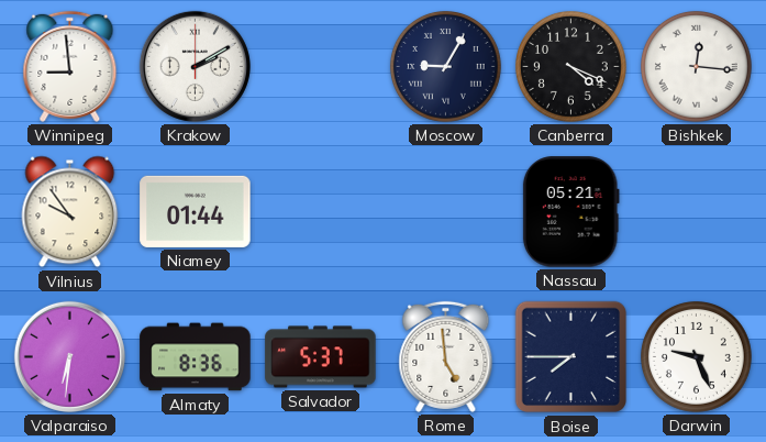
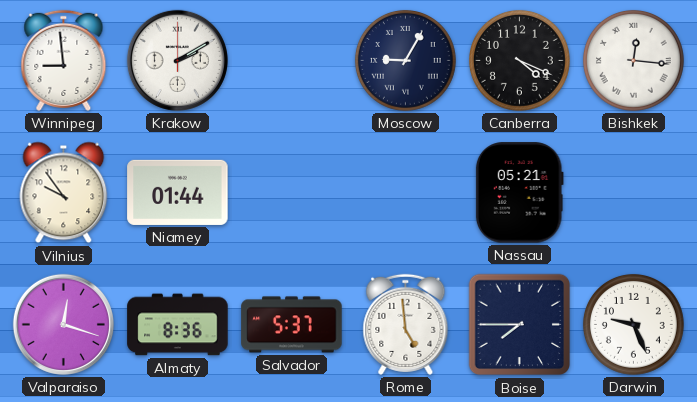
Valparaiso: 6:31 -> 12:18
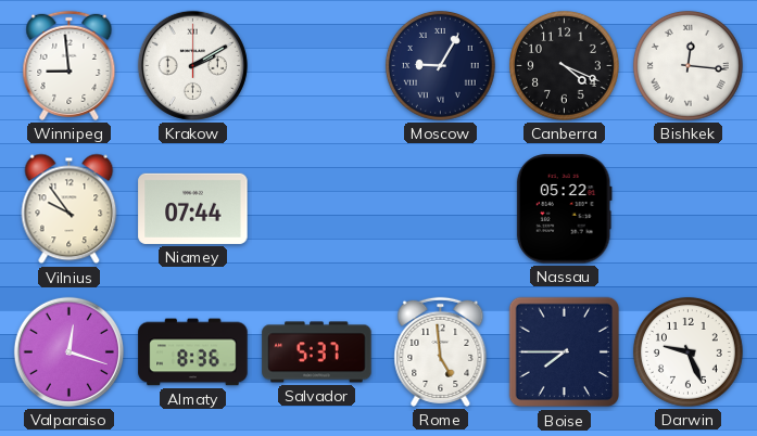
Niamey: 01:44 -> 07:44
Nassau: 05:21 -> 05:22
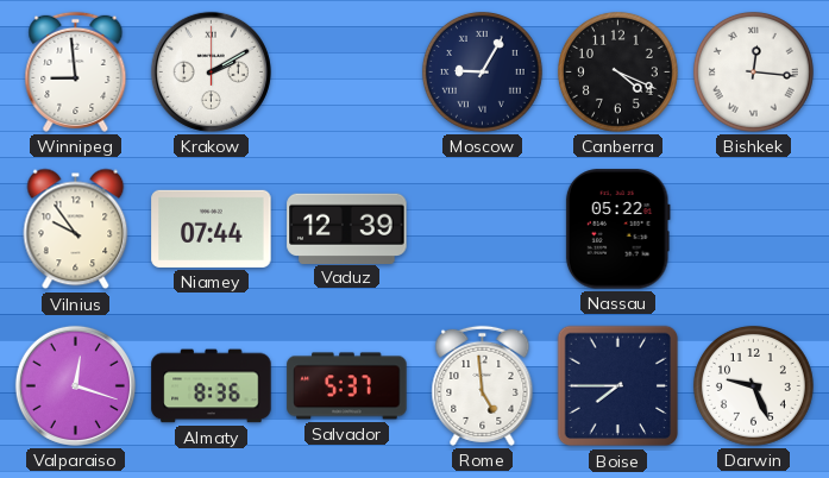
Vaduz: none -> 12:39
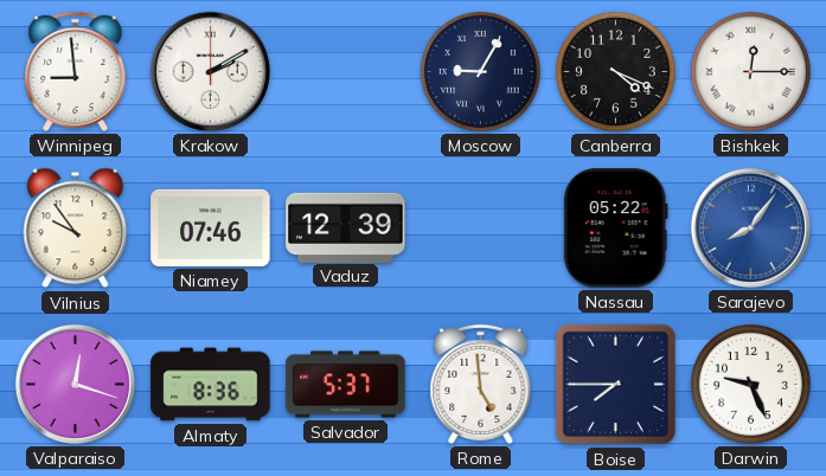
Bishkek: 12:16 -> 12:15
Niamey: 07:44 -> 07:46
Sarajevo: none -> 8:06
